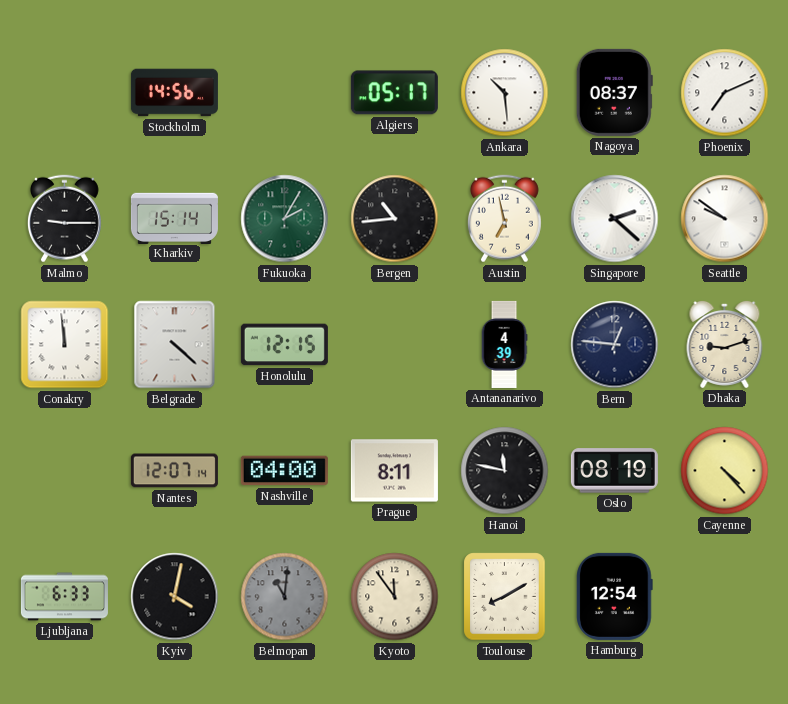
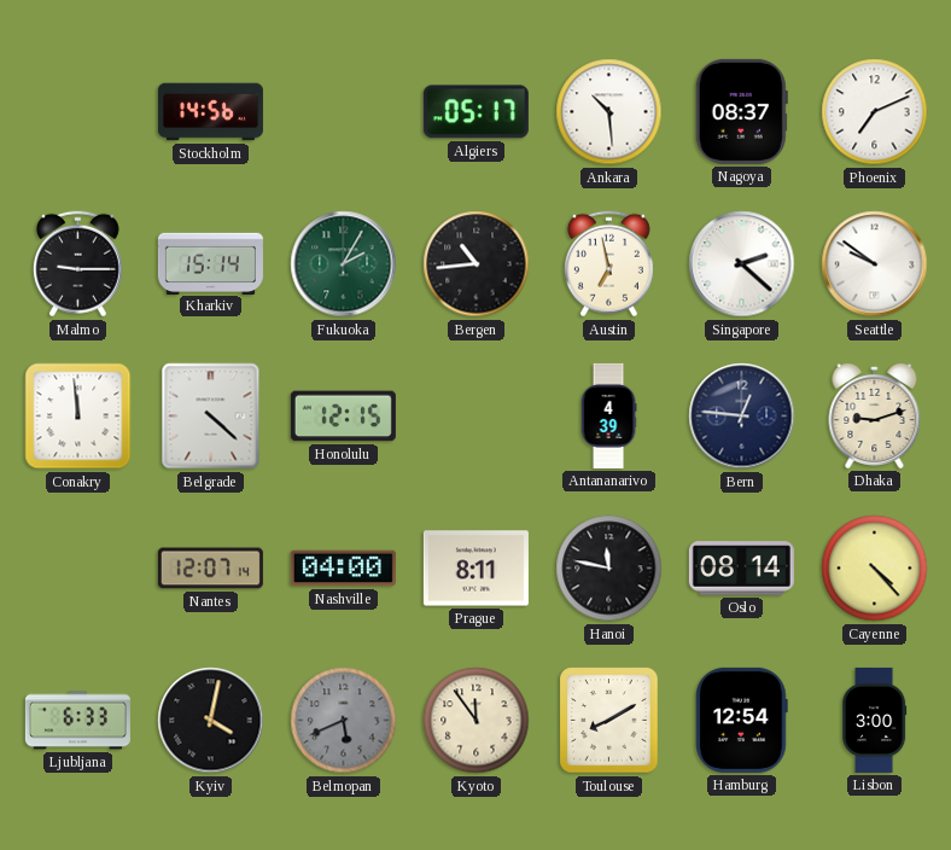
Oslo: 08:19 -> 08:14
Belmopan: 11:01 -> 5:41
Lisbon: none -> 3:00
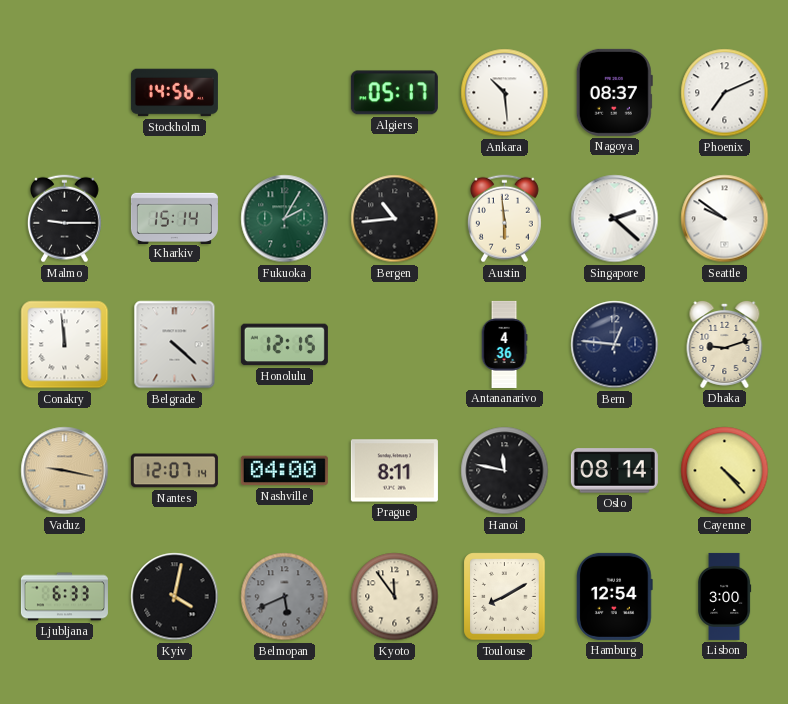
Austin: 6:58 -> 5:59
Antananarivo: 4:39 -> 4:36
Vaduz: none -> 9:17
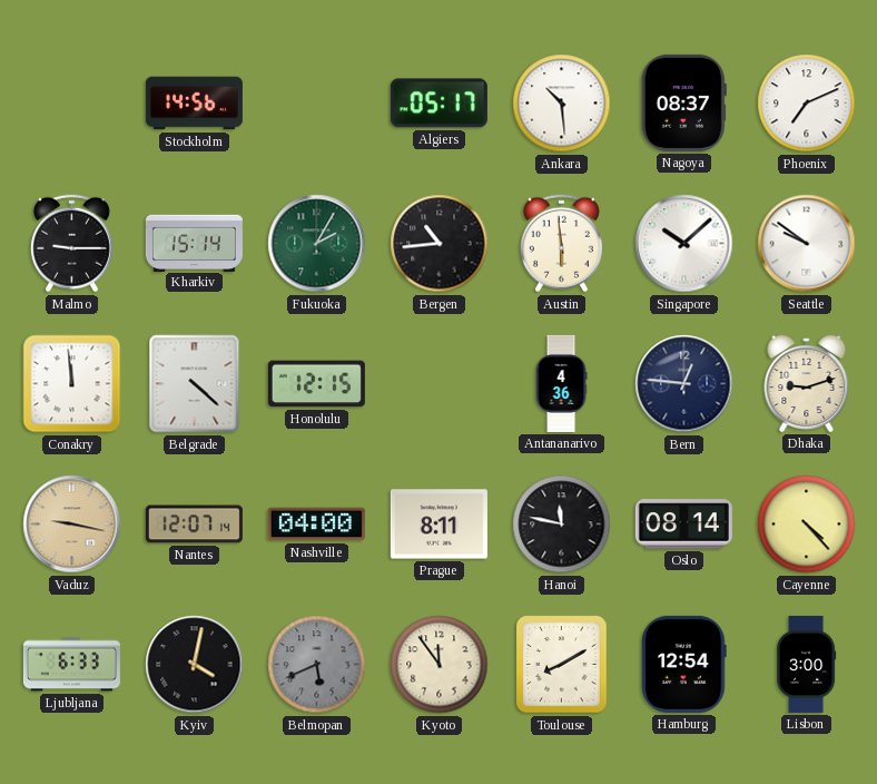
Singapore: 2:22 -> 10:08
